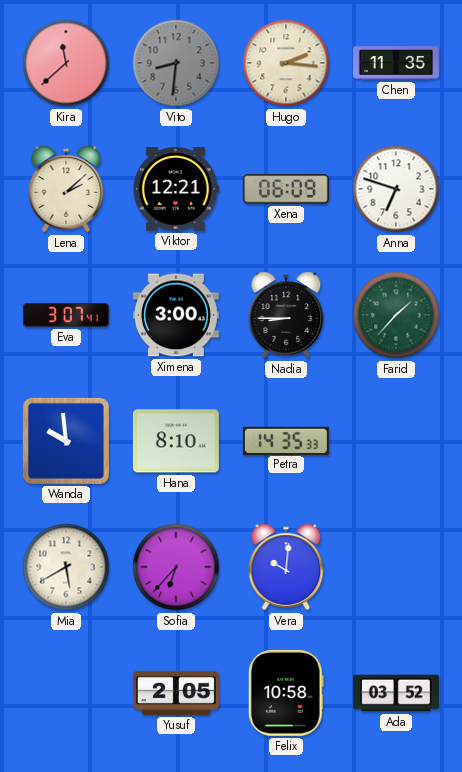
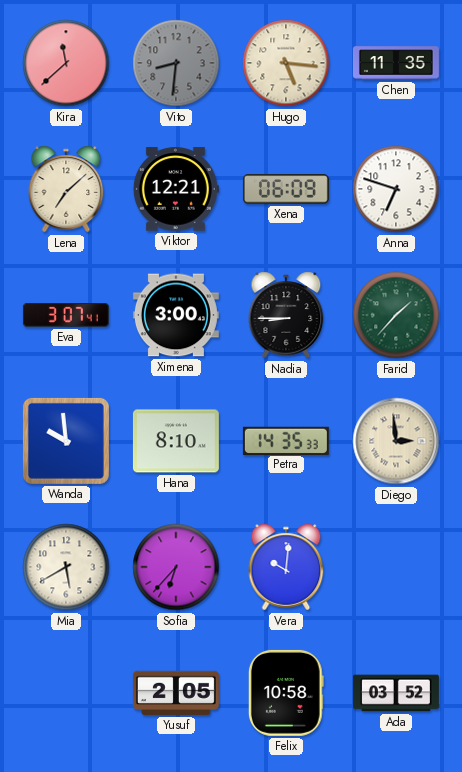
Hugo: 2:16 -> 5:16
Lena: 2:08 -> 7:08
Diego: none -> 2:59
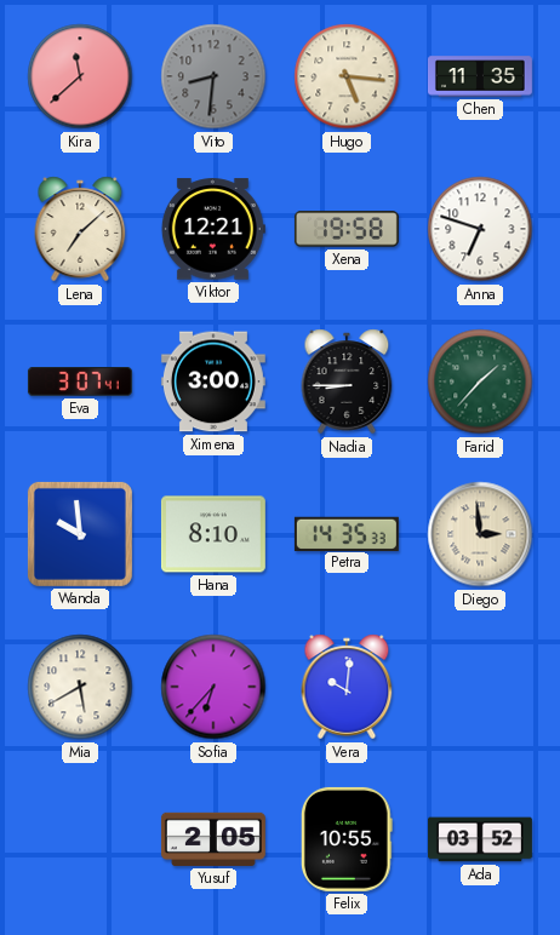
Xena: 06:09 -> 19:58
Felix: 10:58 -> 10:55
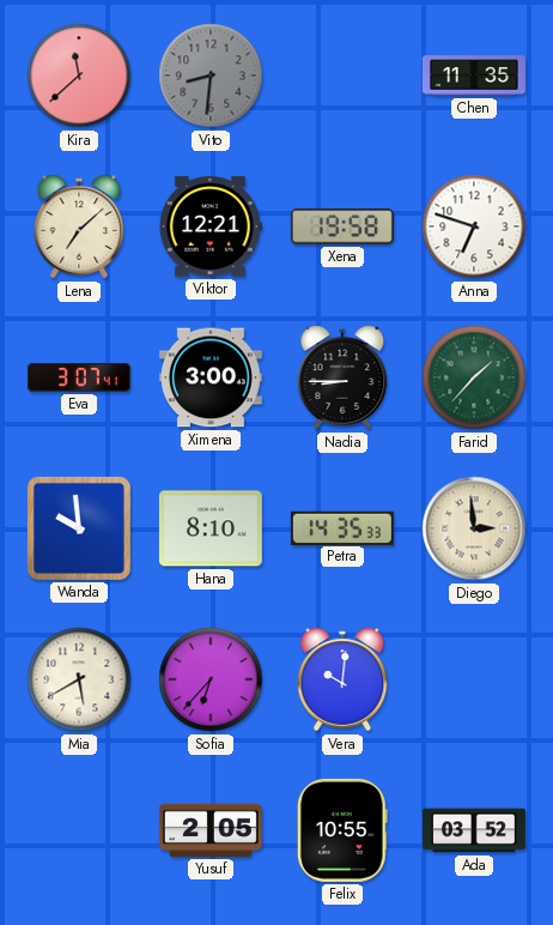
Hugo: 5:16 -> none
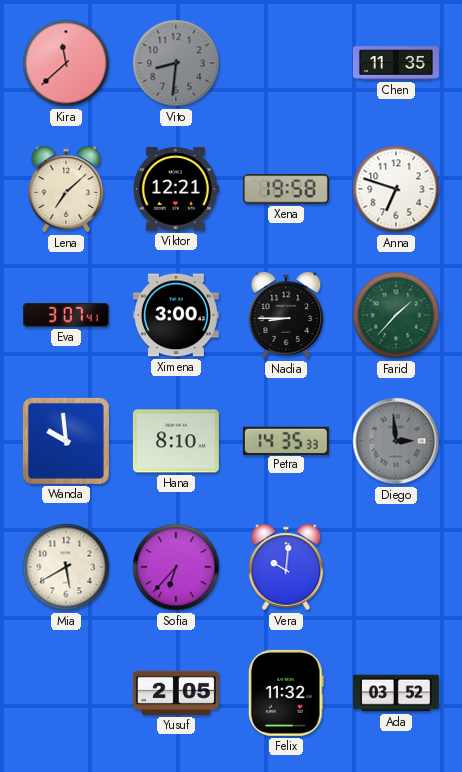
Diego dial: cream -> grey
Felix: 10:55 -> 11:32
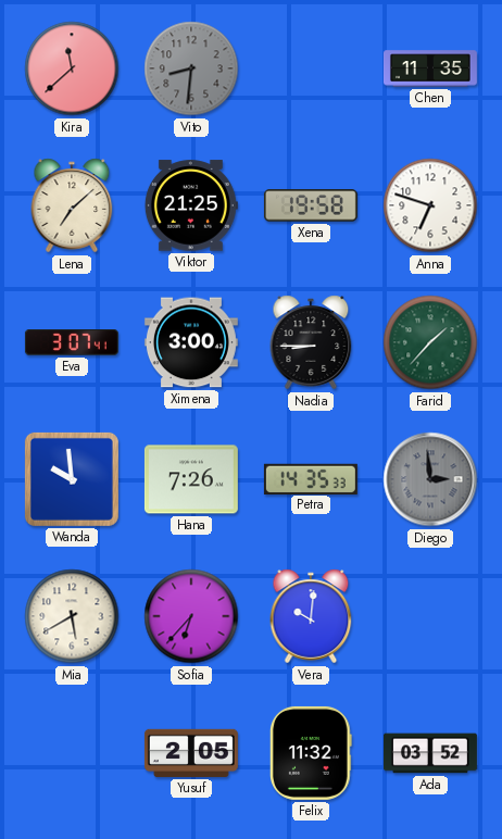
Viktor: 12:21 -> 21:25
Hana: 8:10 -> 7:26
